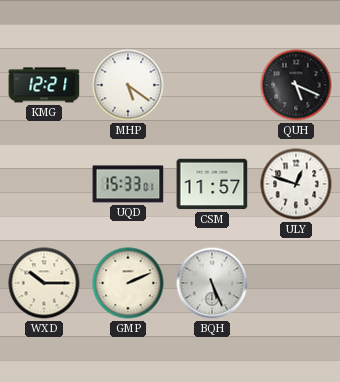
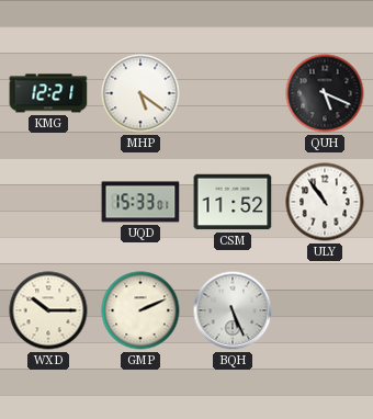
CSM: 11:57 -> 11:52
ULY: 12:48 -> 10:54
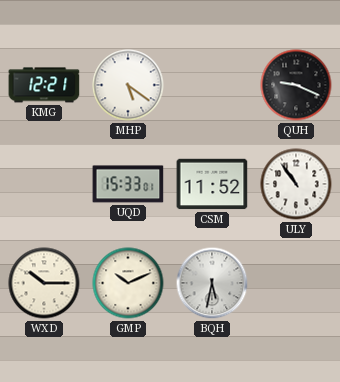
QUH: 5:19 -> 9:19
GMP: 2:11 -> 10:11
BQH: 5:26 -> 5:32
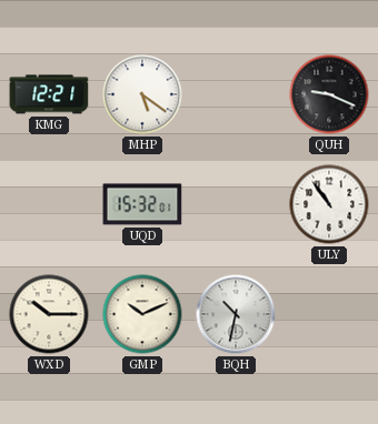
UQD: 15:33 -> 15:32
CSM: 11:52 -> none
BQH: 5:32 -> 10:32
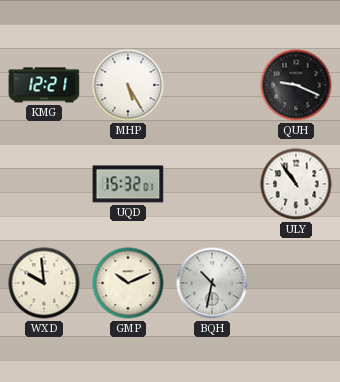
MHP: 5:21 -> 5:25
WXD: 10:15 -> 9:59
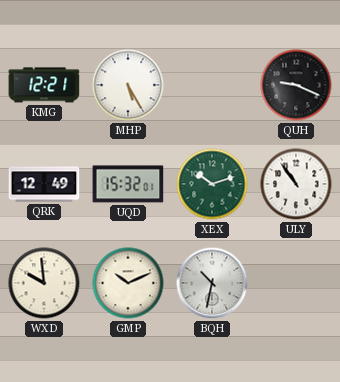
QRK: none -> 12:49
XEX: none -> 10:12
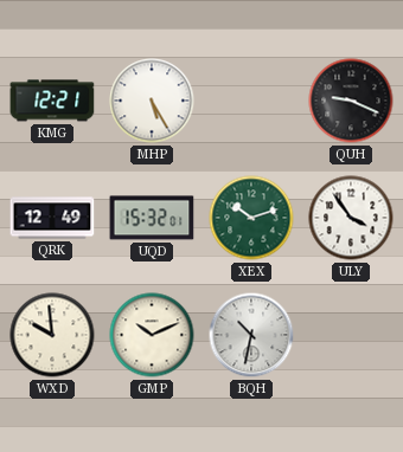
ULY: 10:54 -> 3:54
